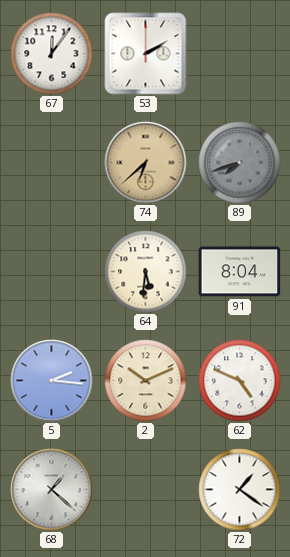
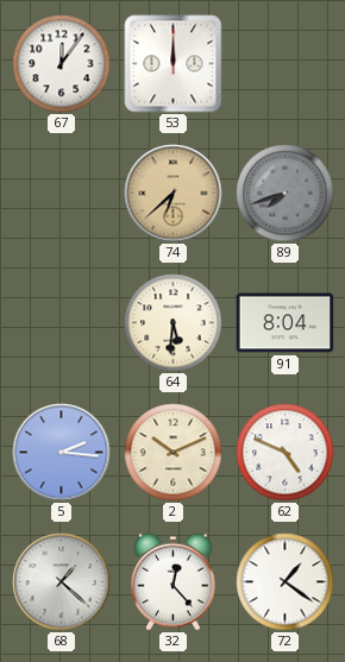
53: 2:10 -> 12:00
32: none -> 12:23
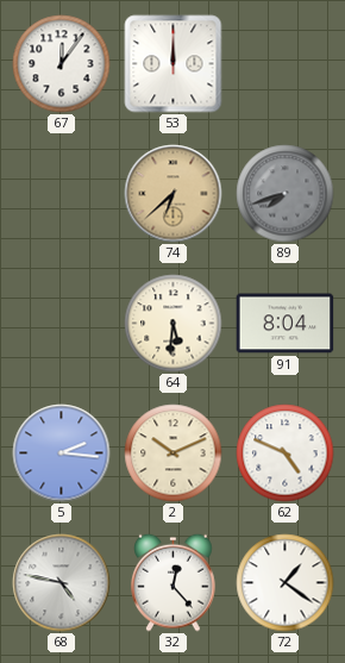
68: 1:22 -> 4:47
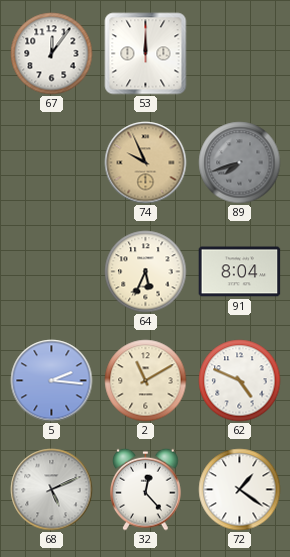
74: 6:38 -> 9:56
64: 5:31 -> 5:34
2: 10:11 -> 11:10
68: 4:47 -> 5:11
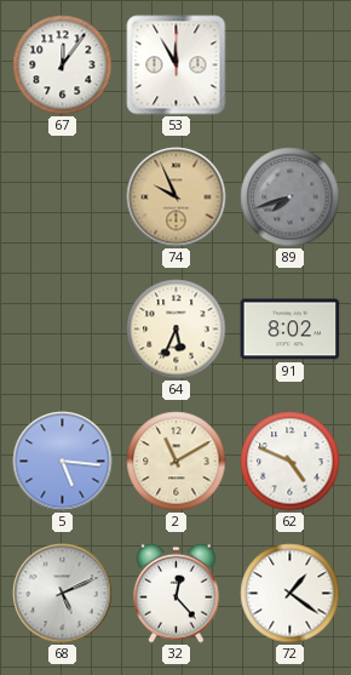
53: 12:00 -> 11:55
91: 8:04 -> 8:02
5: 2:16 -> 5:16
